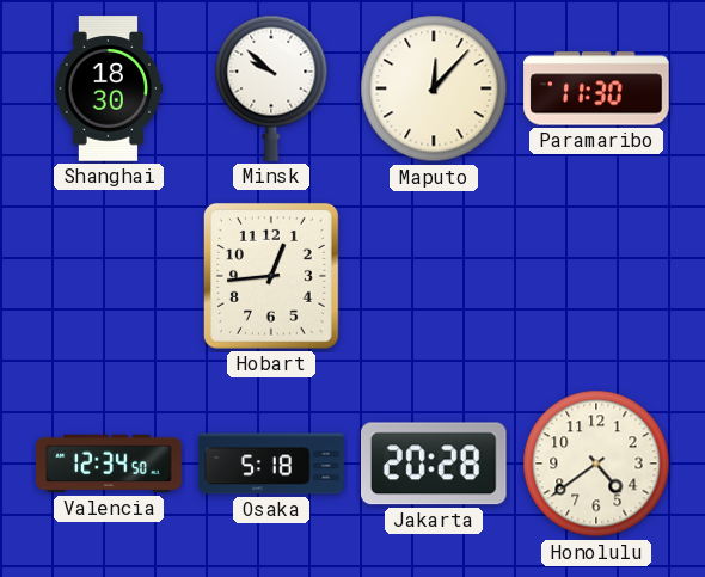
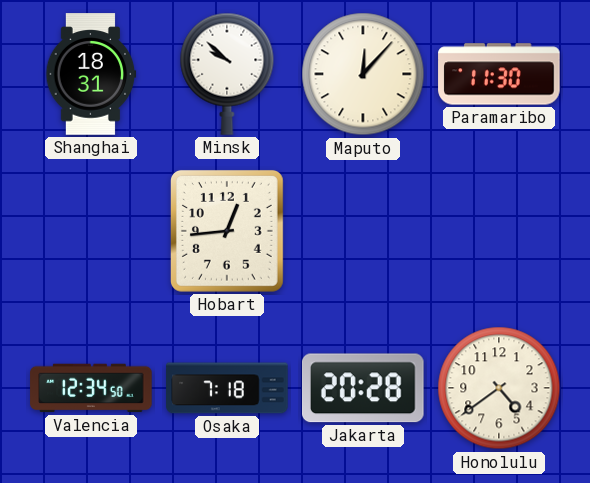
Shanghai: 18:30 -> 18:31
Osaka: 5:18 -> 7:18
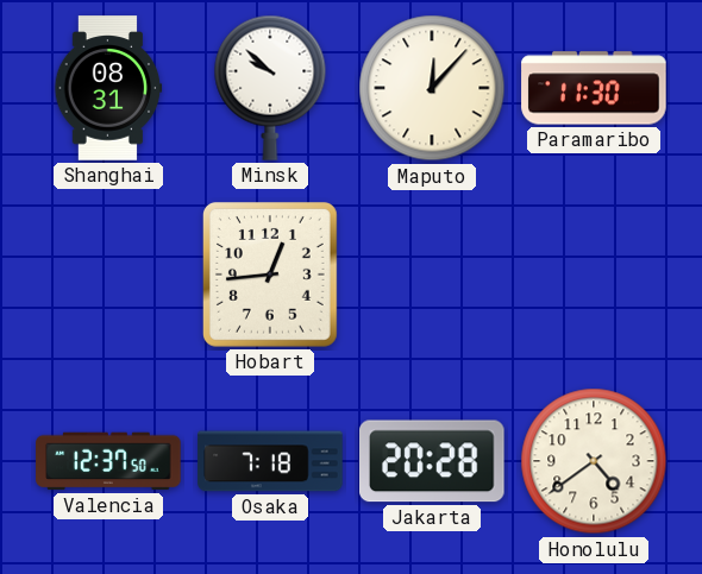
Shanghai: 18:31 -> 08:31
Valencia: 12:34 -> 12:37
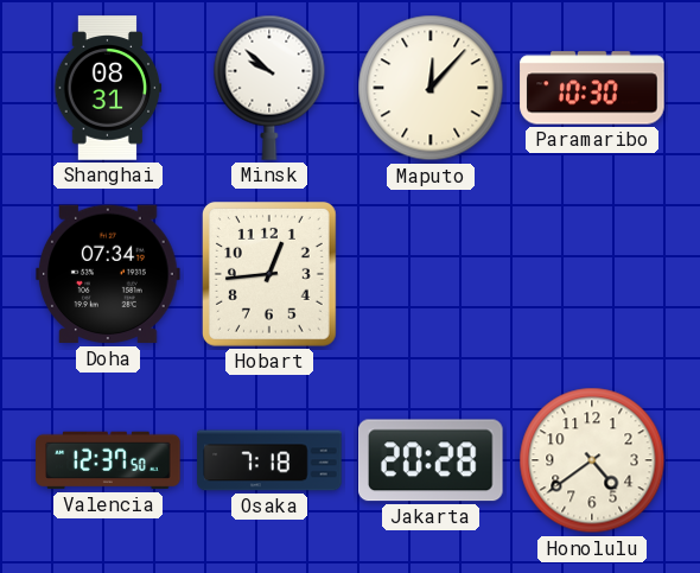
Paramaribo: 11:30 -> 10:30
Doha: none -> 07:34
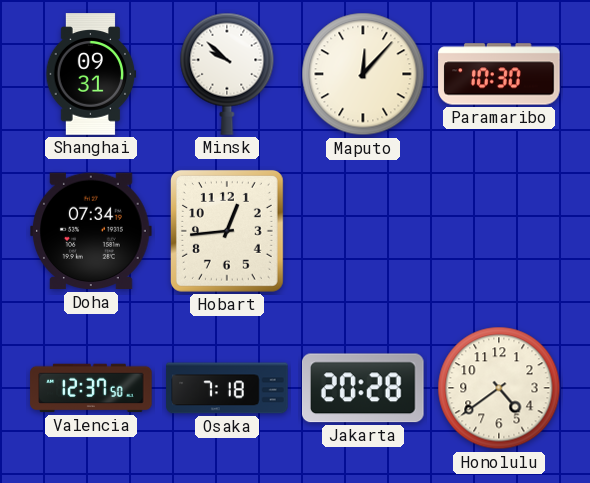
Shanghai: 08:31 -> 09:31
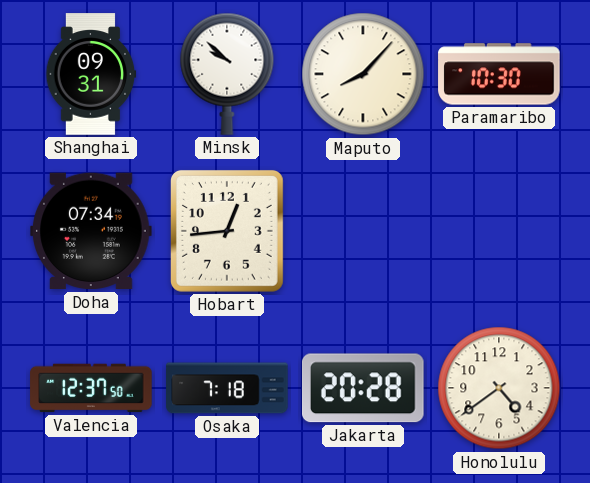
Maputo: 12:07 -> 8:07
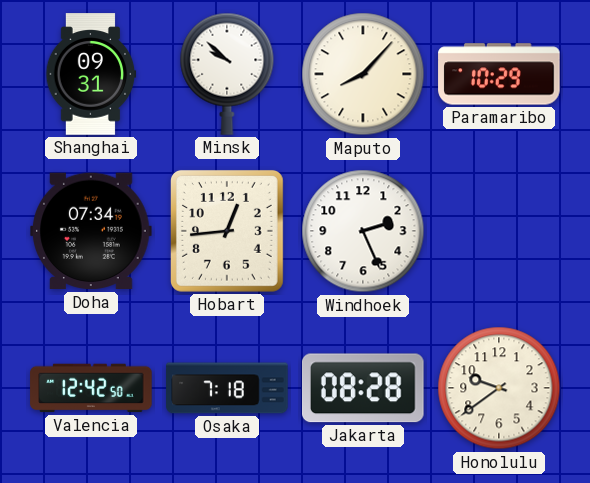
Paramaribo: 10:30 -> 10:29
Windhoek: none -> 2:26
Valencia: 12:37 -> 12:42
Jakarta: 20:28 -> 08:28
Honolulu: 4:39 -> 9:39
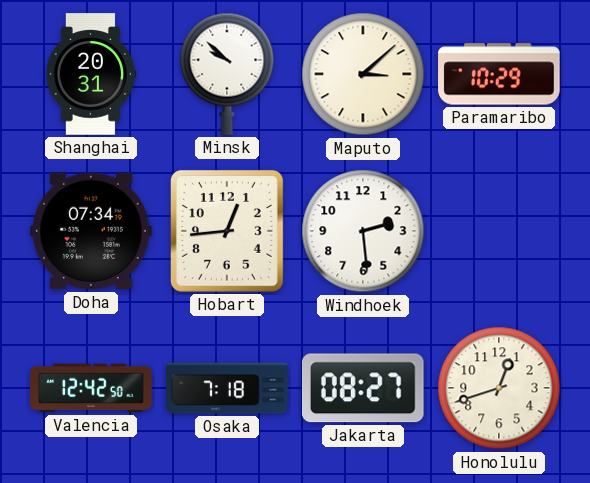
Shanghai: 09:31 -> 20:31
Maputo: 8:07 -> 3:08
Windhoek: 2:26 -> 2:29
Jakarta: 08:28 -> 08:27
Honolulu: 9:39 -> 12:42
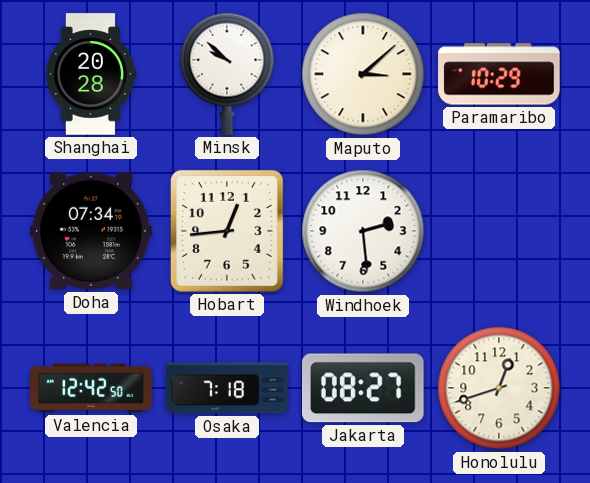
Shanghai: 20:31 -> 20:28
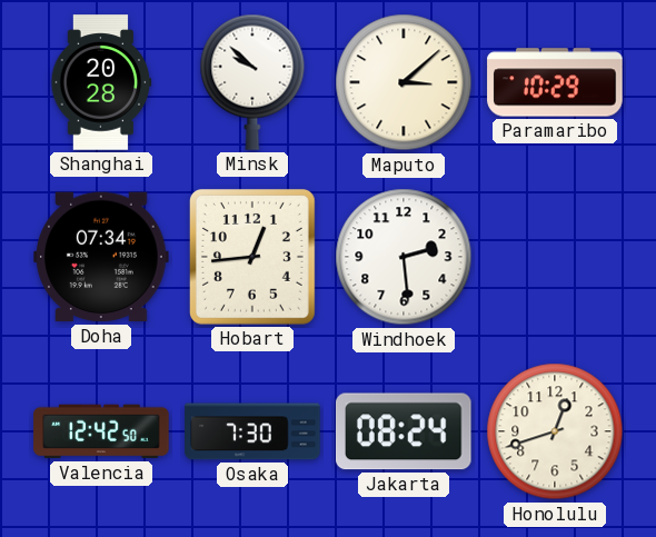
Osaka: 7:18 -> 7:30
Jakarta: 08:27 -> 08:24
